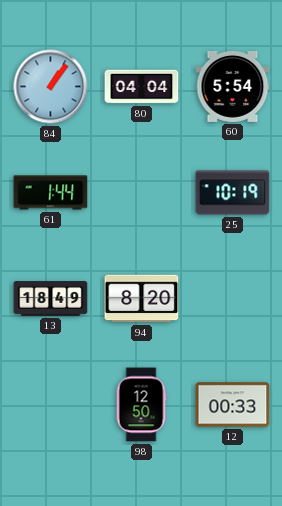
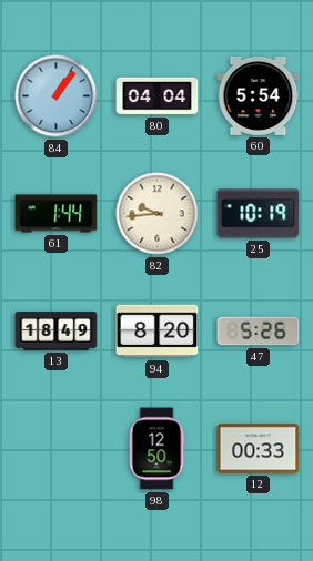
82: none -> 9:44
47: none -> 5:26
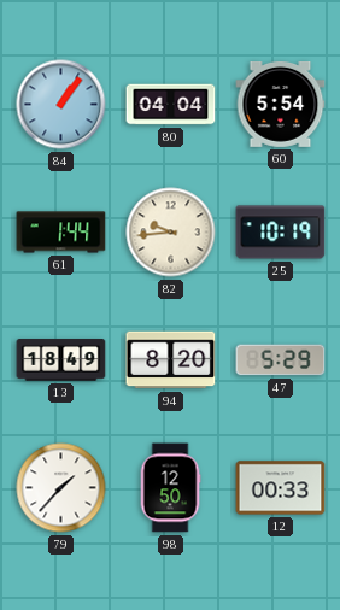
47: 5:26 -> 5:29
79: none -> 1:37
